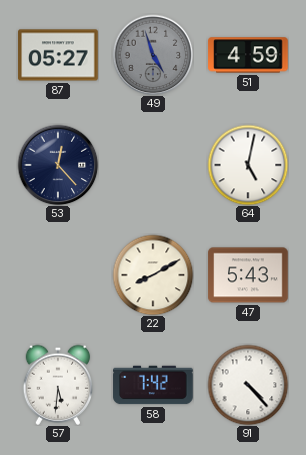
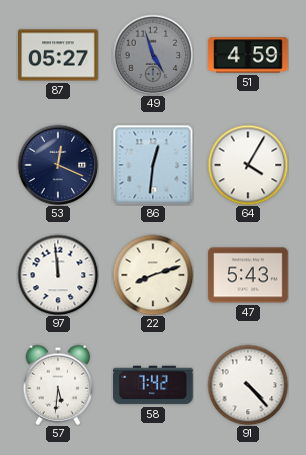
53: 12:23 -> 12:19
86: none -> 12:31
64: 5:02 -> 4:05
97: none -> 11:59
22: 8:10 -> 8:12
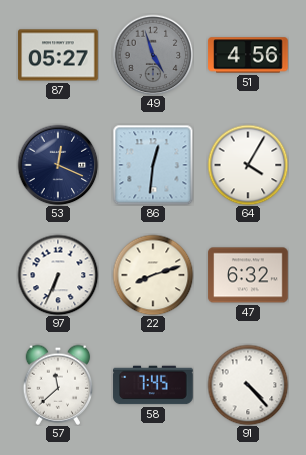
51: 4:59 -> 4:56
97: 11:59 -> 6:34
47: 5:43 -> 6:32
57: 5:31 -> 11:38
58: 7:42 -> 7:45
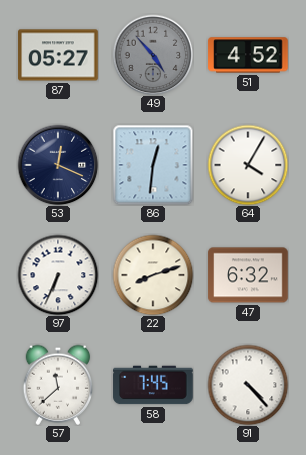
49: 4:57 -> 4:53
51: 4:56 -> 4:52
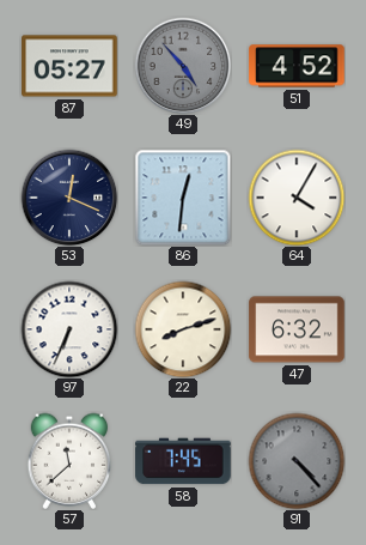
91 dial: white -> grey
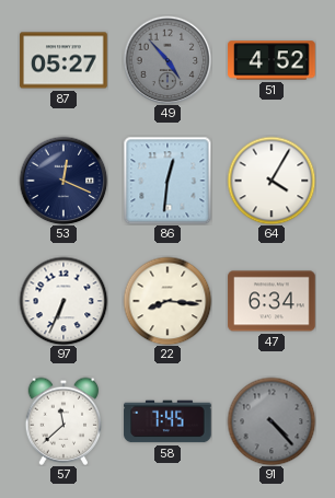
22: 8:12 -> 8:16
47: 6:32 -> 6:34
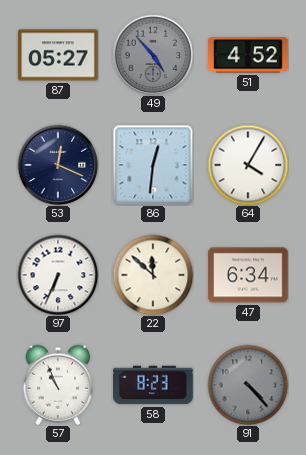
22: 8:16 -> 11:52
57: 11:38 -> 10:56
58: 7:45 -> 8:23
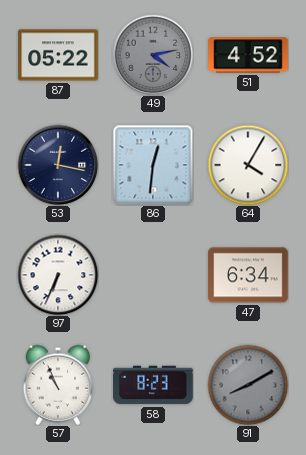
87: 05:27 -> 05:22
49: 4:53 -> 4:13
53: 12:19 -> 12:17
22: 11:52 -> none
91: 4:23 -> 8:10
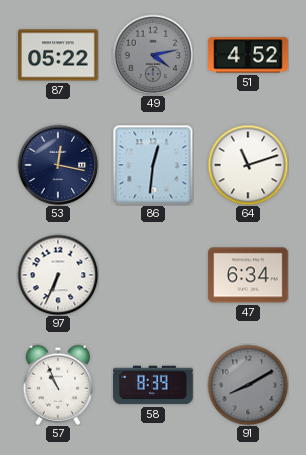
64: 4:05 -> 11:12
58: 8:23 -> 8:39
